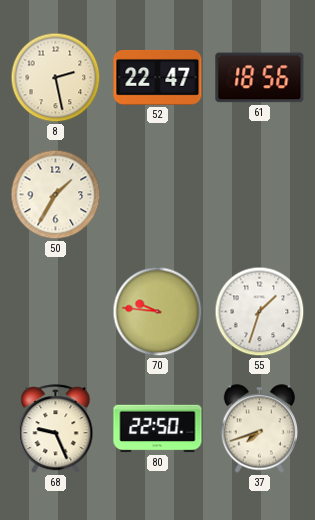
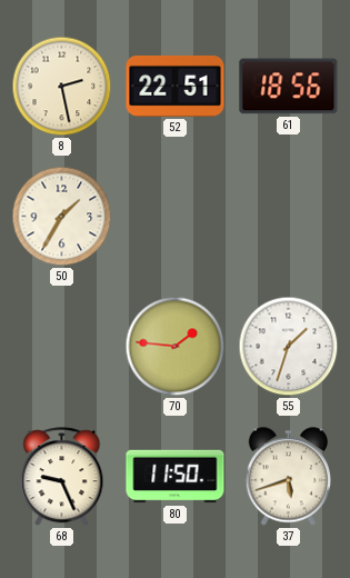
52: 22:47 -> 22:51
70: 9:46 -> 1:46
80: 22:50 -> 11:50
37: 7:42 -> 5:42
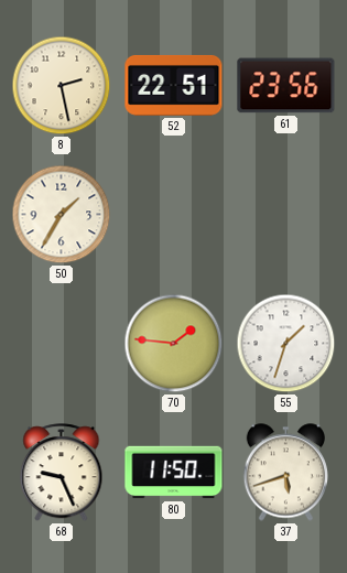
61: 18:56 -> 23:56
